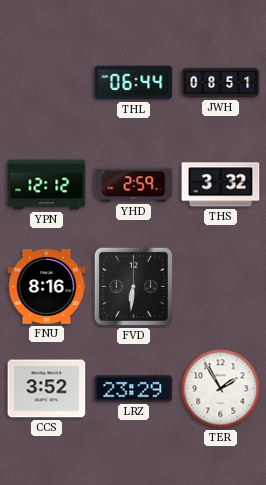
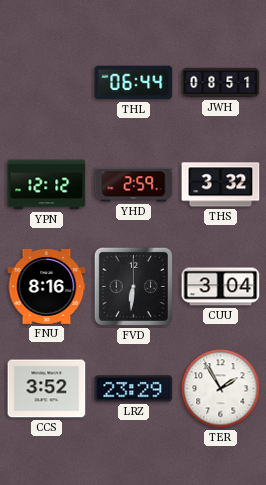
CUU: none -> 3:04
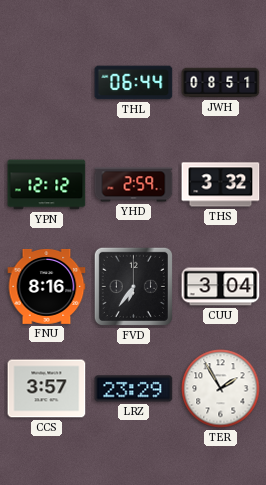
FVD: 6:31 -> 6:36
CCS: 3:52 -> 3:57
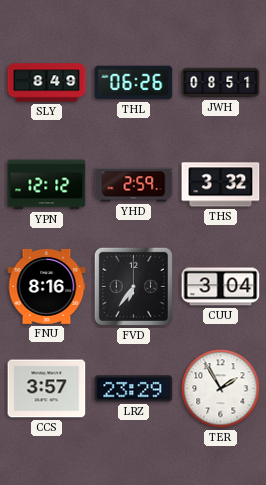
SLY: none -> 8:49
THL: 06:44 -> 06:26
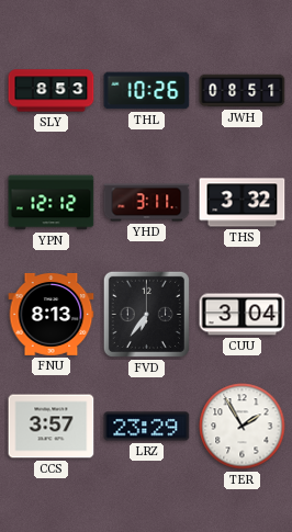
SLY: 8:49 -> 8:53
THL: 06:26 -> 10:26
YHD: 2:59 -> 3:11
FNU: 8:16 -> 8:13
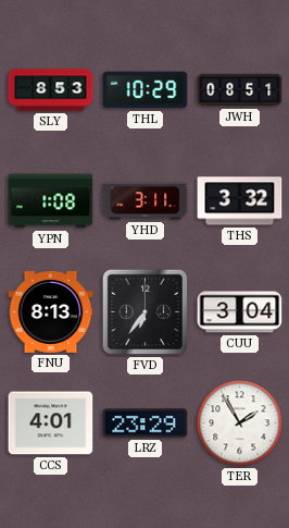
THL: 10:26 -> 10:29
YPN: 12:12 -> 1:08
CCS: 3:57 -> 4:01
